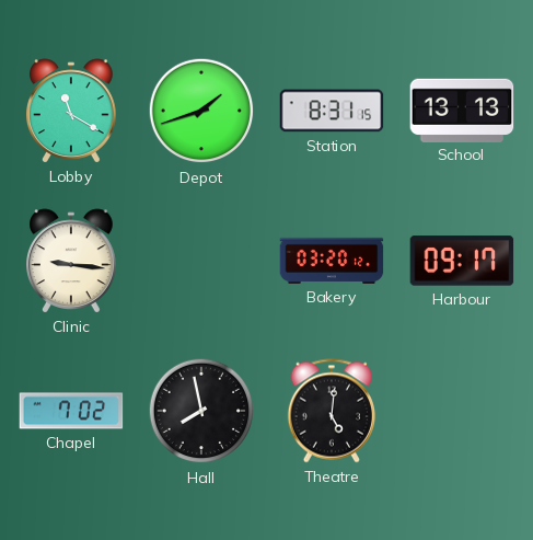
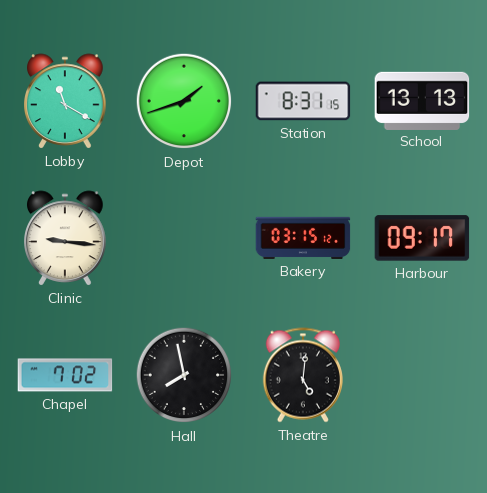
Bakery: 03:20 -> 03:15
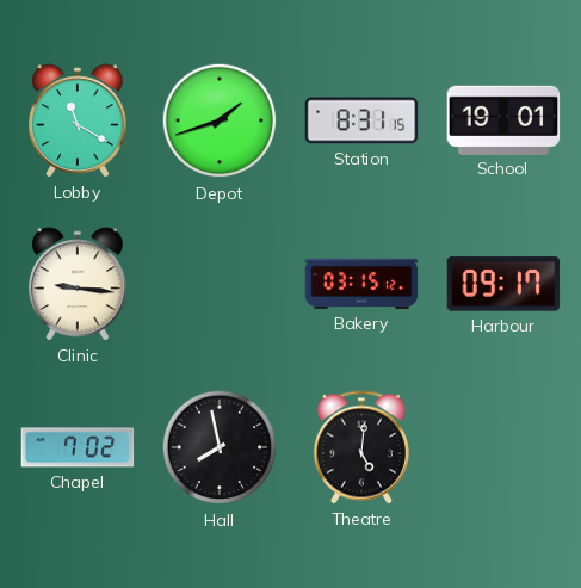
School: 13:13 -> 19:01
